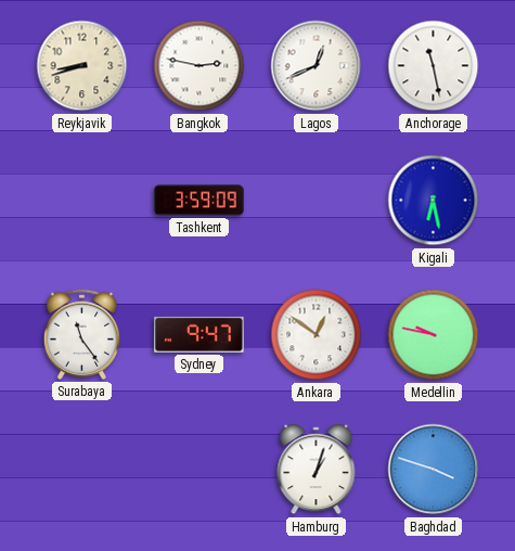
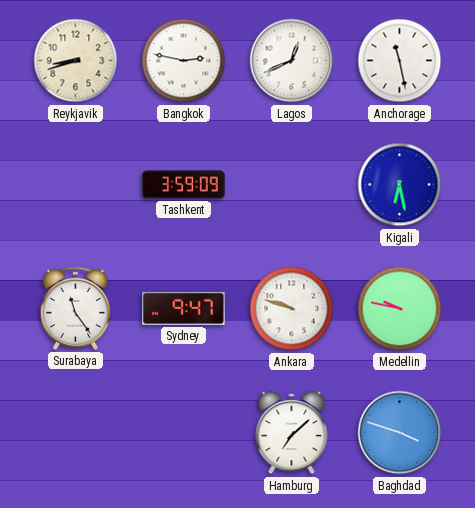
Ankara: 12:51 -> 9:48
Hamburg: 1:03 -> 7:08
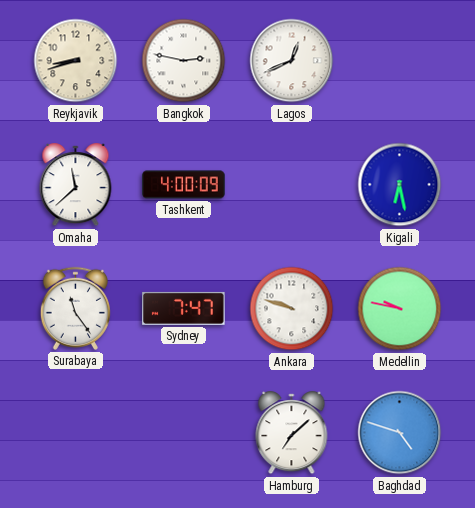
Anchorage: 11:28 -> none
Omaha: none -> 11:38
Tashkent: 3:59 -> 4:00
Sydney: 9:47 -> 7:47
Baghdad: 3:48 -> 4:48
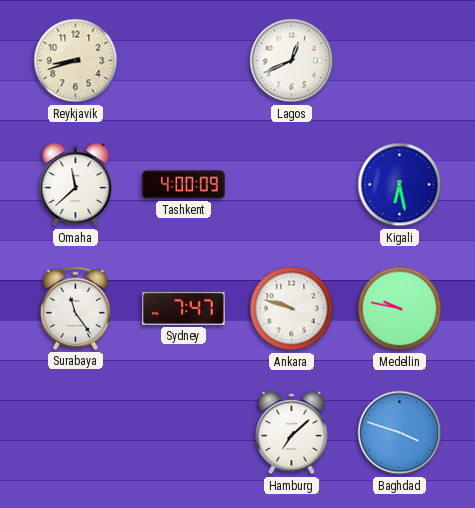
Bangkok: 2:47 -> none
Baghdad: 4:48 -> 3:48
